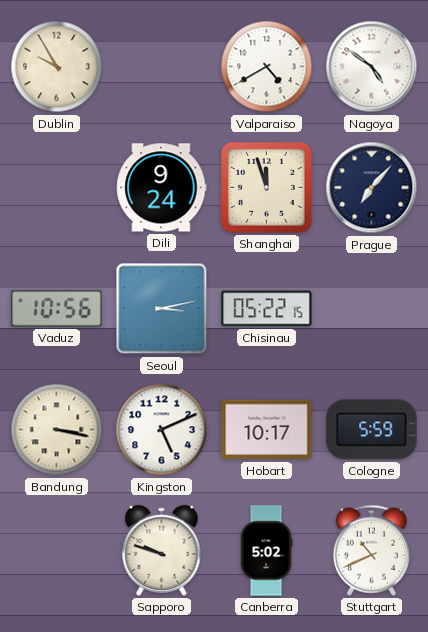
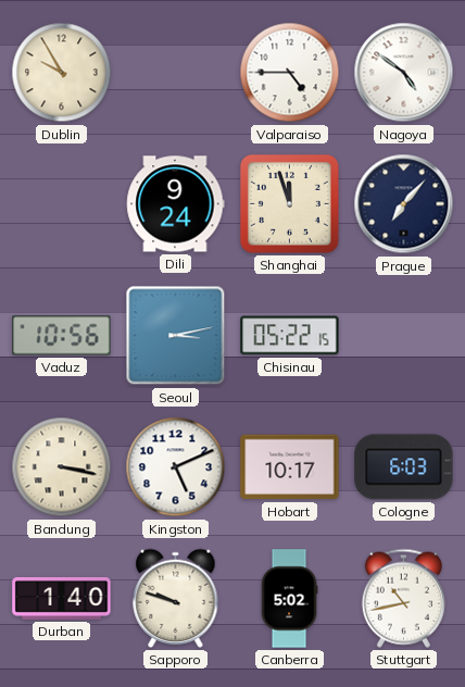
Valparaiso: 4:40 -> 4:45
Cologne: 5:59 -> 6:03
Durban: none -> 1:40
Stuttgart: 10:41 -> 10:43
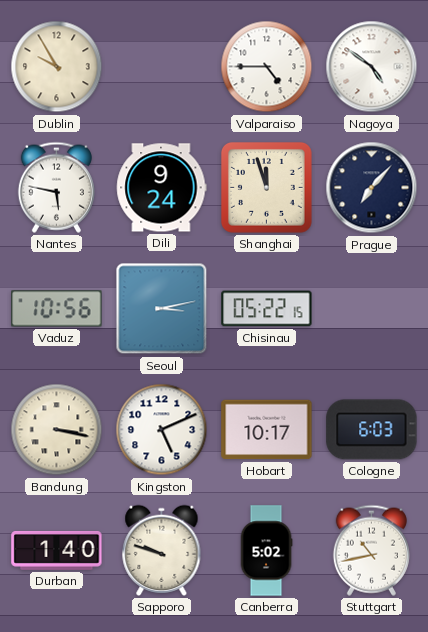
Nantes: none -> 5:47
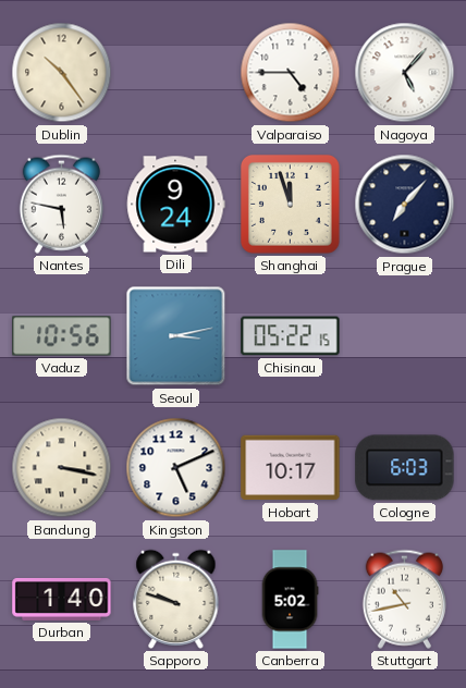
Dublin: 9:55 -> 10:24
Nagoya: 4:51 -> 5:07
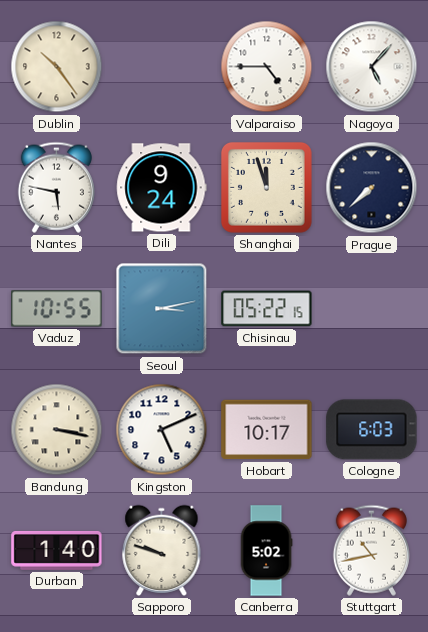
Prague: 7:07 -> 7:38
Vaduz: 10:56 -> 10:55
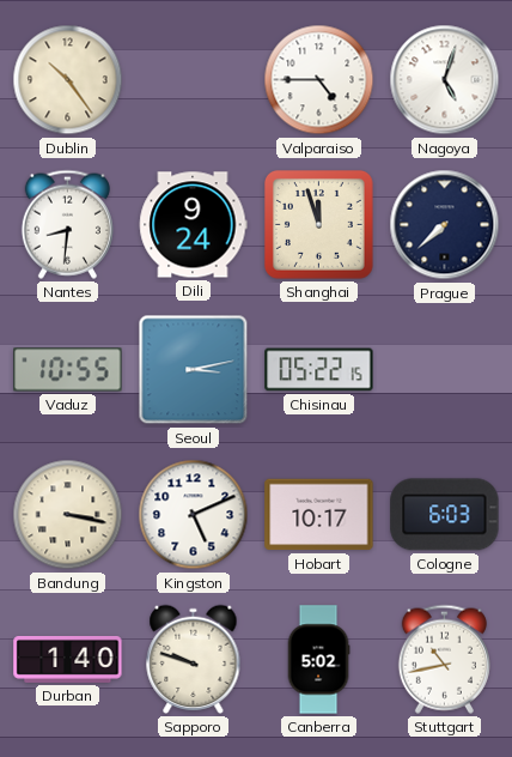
Nagoya: 5:07 -> 5:03
Nantes: 5:47 -> 8:31
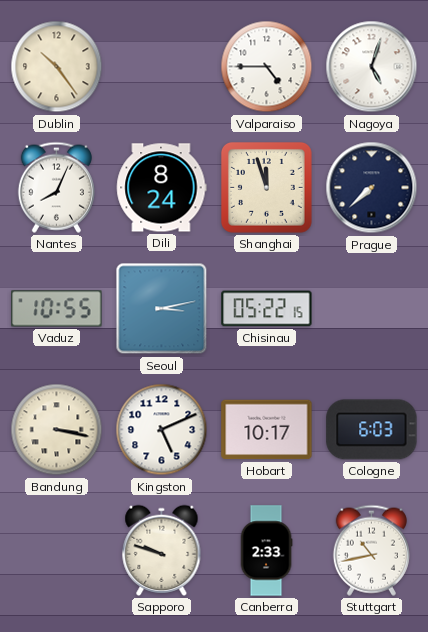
Nantes: 8:31 -> 8:04
Dili: 9:24 -> 8:24
Durban: 1:40 -> none
Canberra: 5:02 -> 2:33
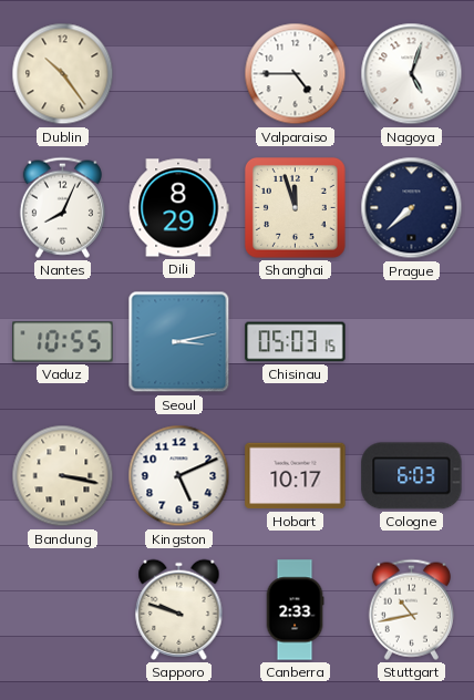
Dili: 8:24 -> 8:29
Chisinau: 05:22 -> 05:03
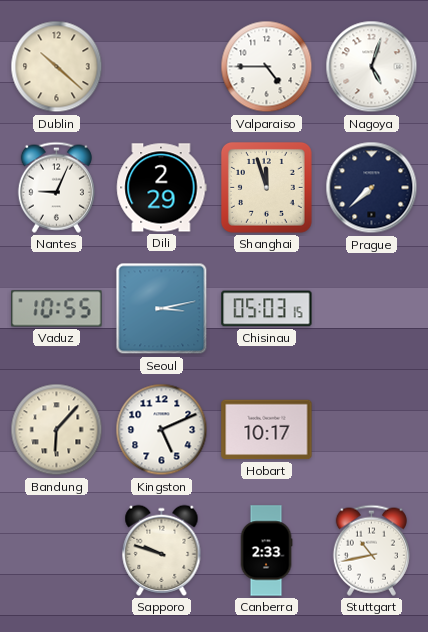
Dublin: 10:24 -> 10:22
Nantes: 8:04 -> 9:04
Dili: 8:29 -> 2:29
Bandung: 3:17 -> 6:07
Cologne: 6:03 -> none
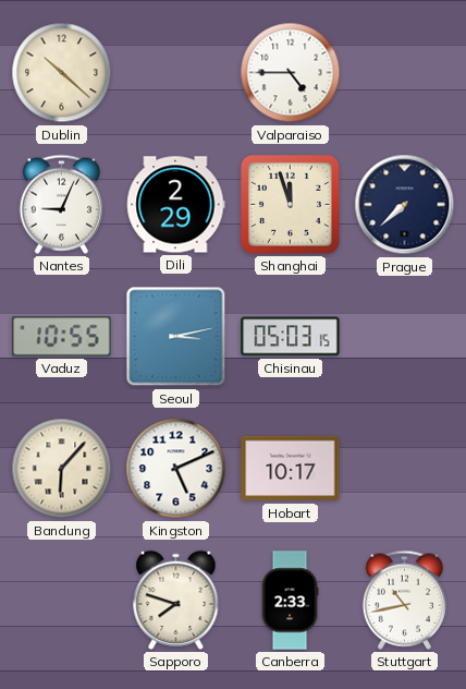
Nagoya: 5:03 -> none
Sapporo: 9:48 -> 7:48
